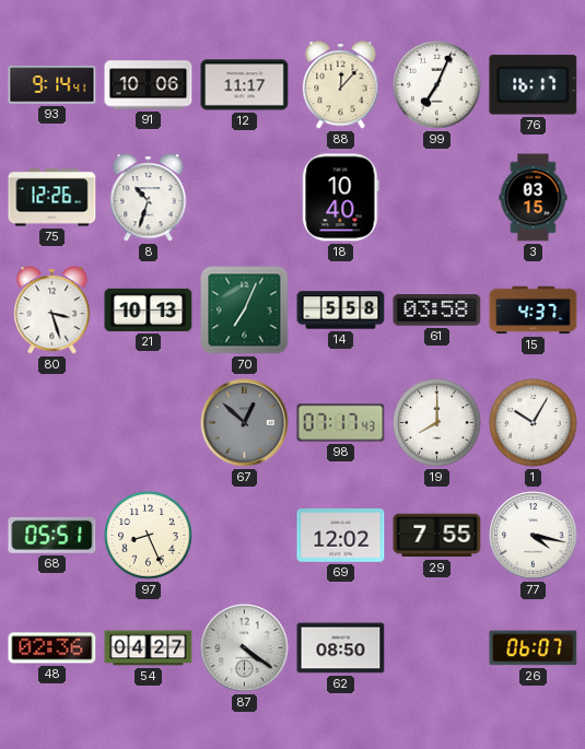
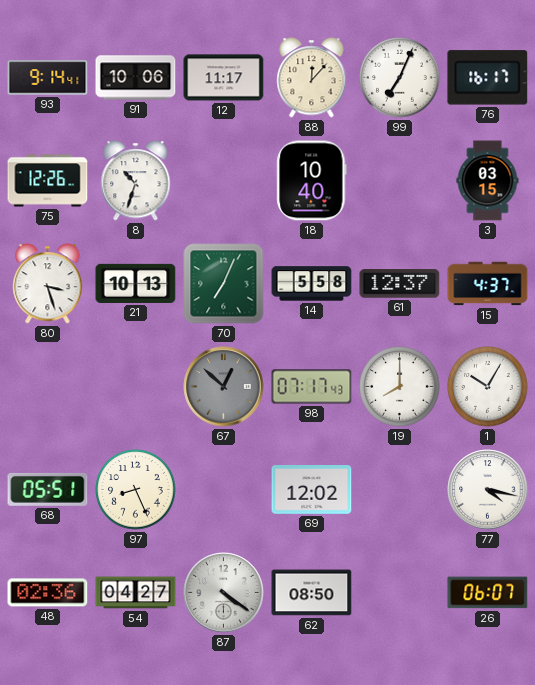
61: 03:58 -> 12:37
29: 7:55 -> none
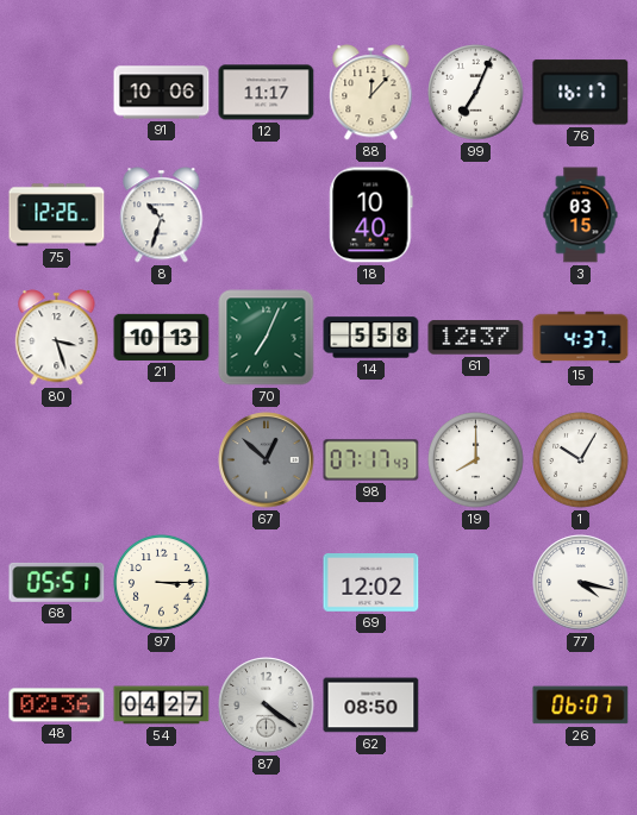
93: 9:14 -> none
97: 8:26 -> 3:15
